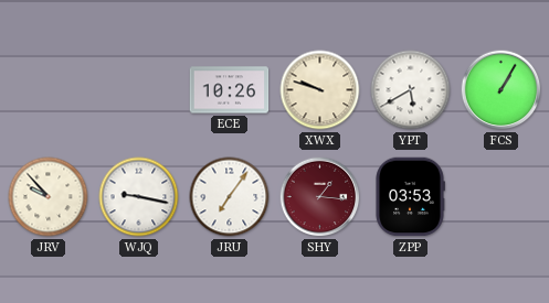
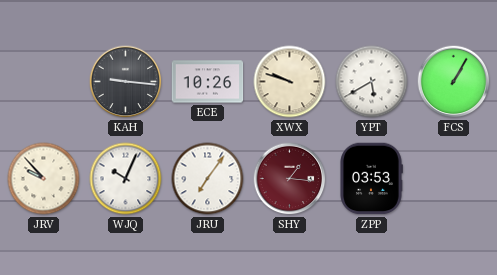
KAH: none -> 9:16
WJQ: 9:17 -> 10:04
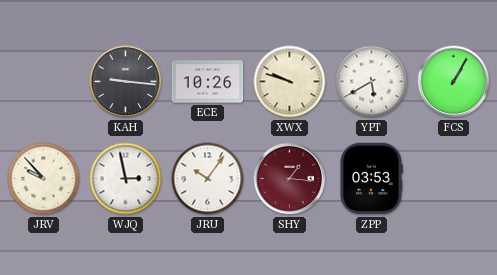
WJQ: 10:04 -> 2:58
JRU: 7:06 -> 10:06
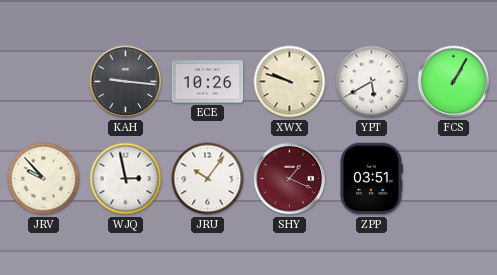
SHY: 1:16 -> 1:19
ZPP: 03:53 -> 03:51
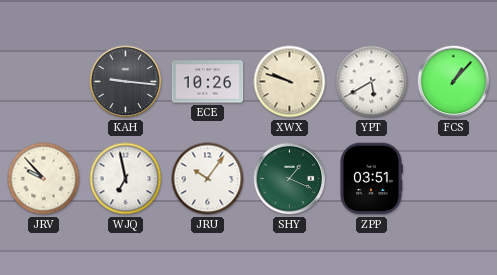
FCS: 1:05 -> 1:07
WJQ: 2:58 -> 6:58
SHY dial: burgundy -> green
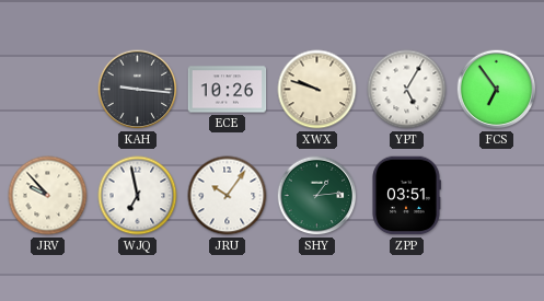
YPT: 5:40 -> 5:05
FCS: 1:07 -> 6:54
SHY: 1:19 -> 1:14
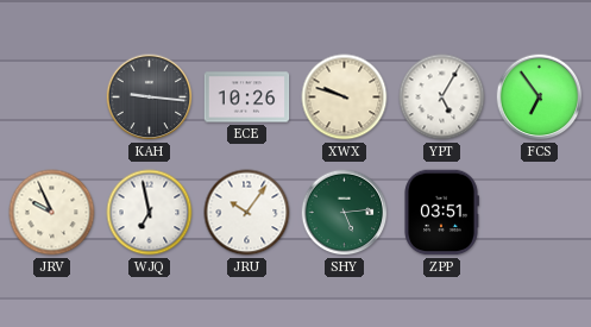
JRV: 9:53 -> 9:56
SHY: 1:14 -> 5:14
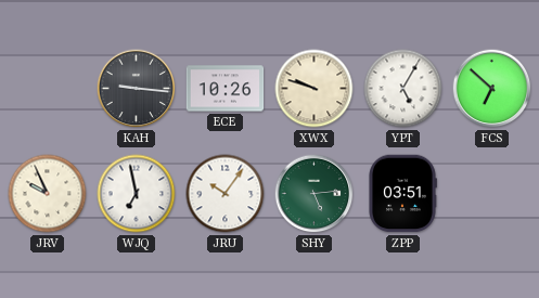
FCS: 6:54 -> 6:52
